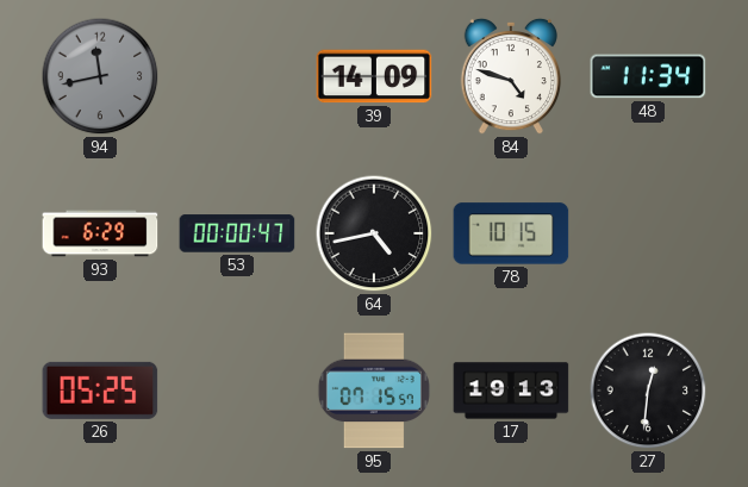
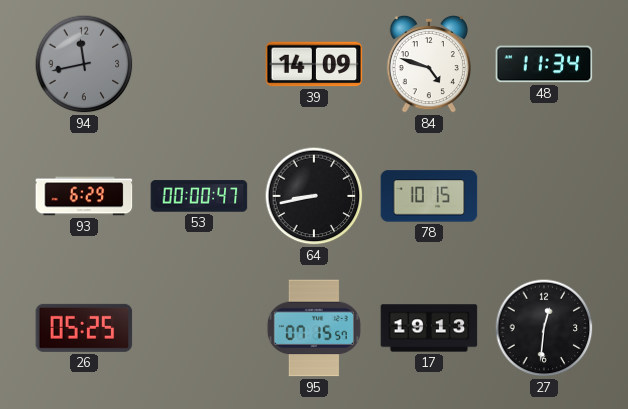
64: 4:43 -> 8:43
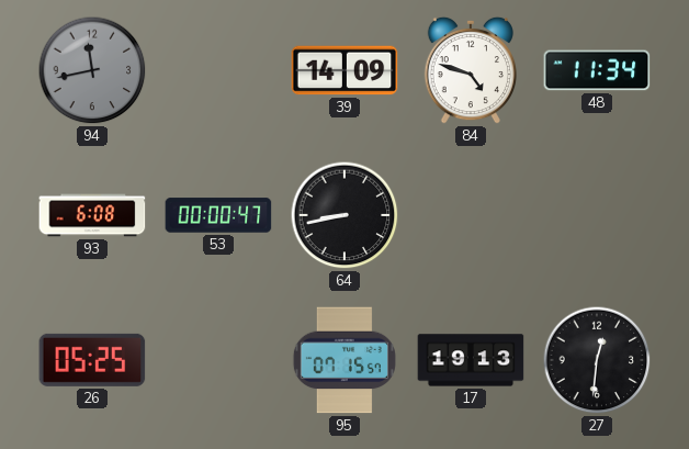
93: 6:29 -> 6:08
78: 10:15 -> none
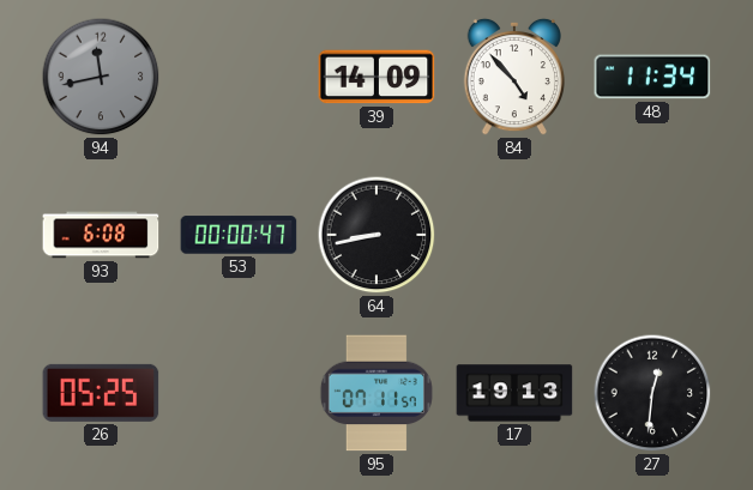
84: 4:48 -> 4:53
95: 07:15 -> 07:11
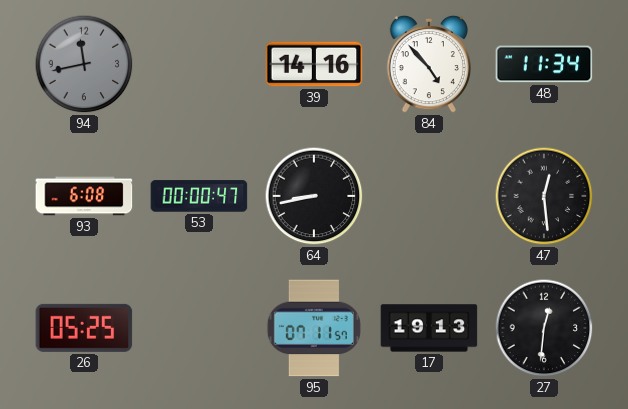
39: 14:09 -> 14:16
47: none -> 12:29
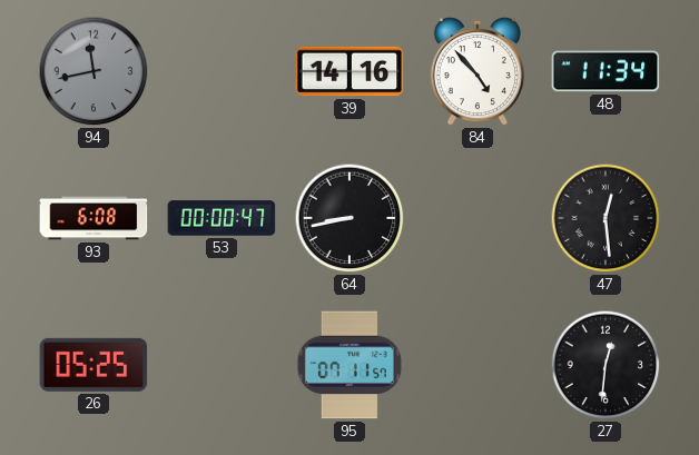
17: 19:13 -> none
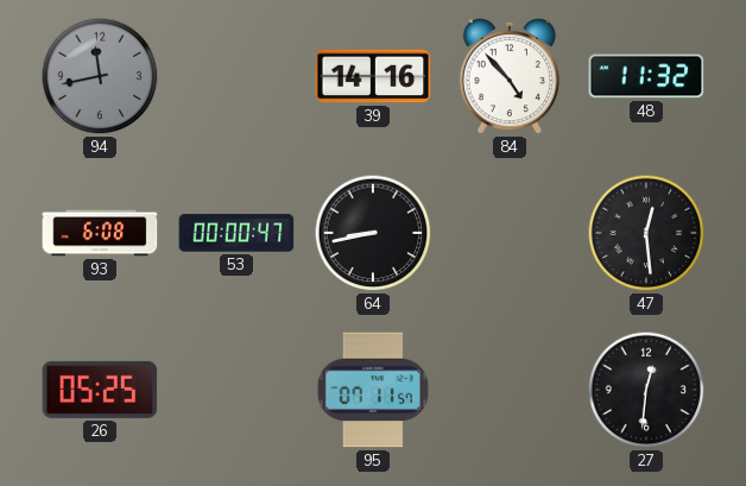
48: 11:34 -> 11:32
